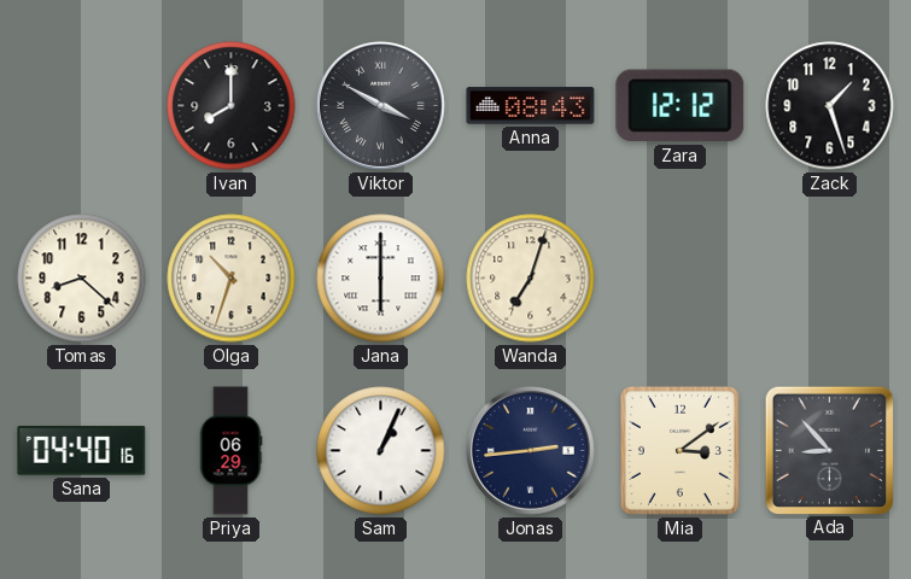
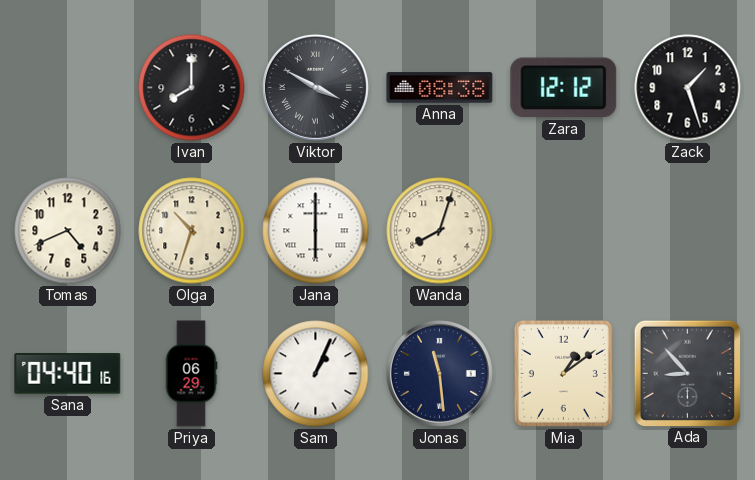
Anna: 08:43 -> 08:38
Tomas: 8:22 -> 4:41
Wanda: 7:03 -> 8:03
Jonas: 2:44 -> 11:29
Mia: 3:09 -> 1:09
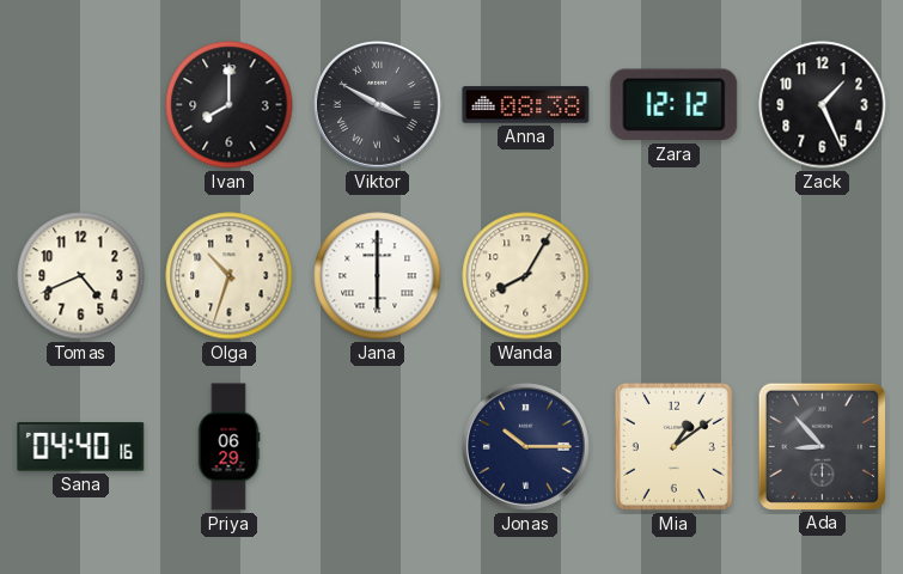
Zack: 1:27 -> 1:26
Wanda: 8:03 -> 8:05
Sam: 1:04 -> none
Jonas: 11:29 -> 10:15
